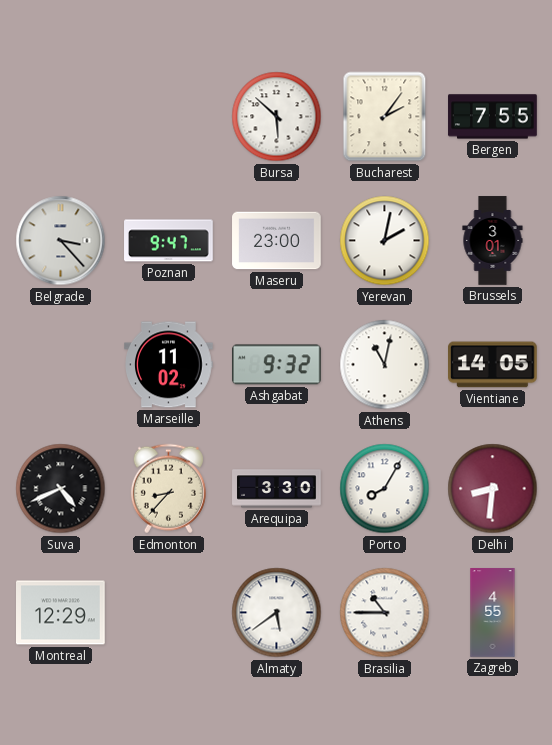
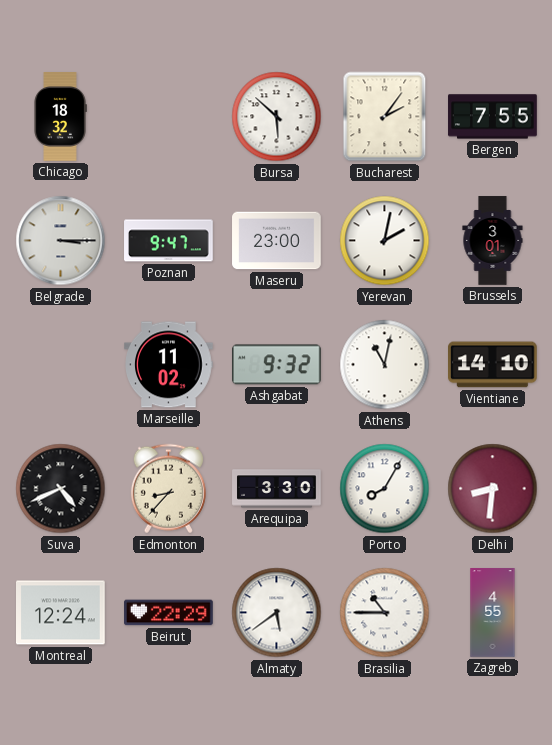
Chicago: none -> 18:32
Belgrade: 3:23 -> 3:15
Vientiane: 14:05 -> 14:10
Montreal: 12:29 -> 12:24
Beirut: none -> 22:29
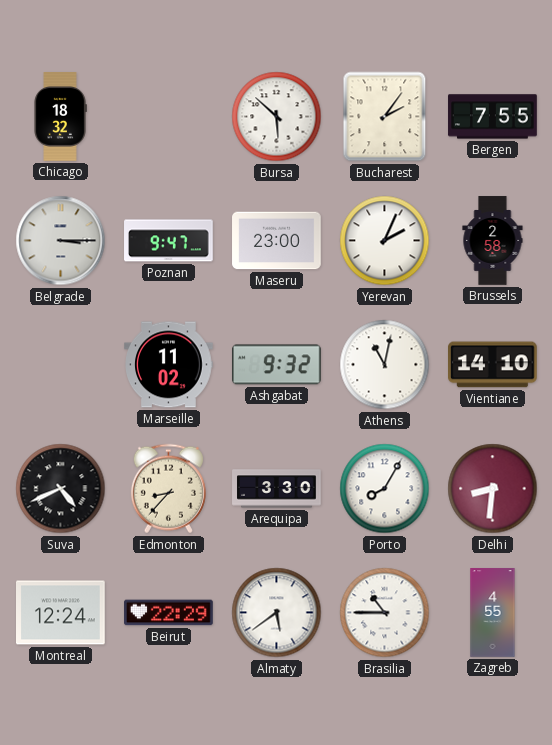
Yerevan: 2:02 -> 2:04
Brussels: 3:01 -> 2:58
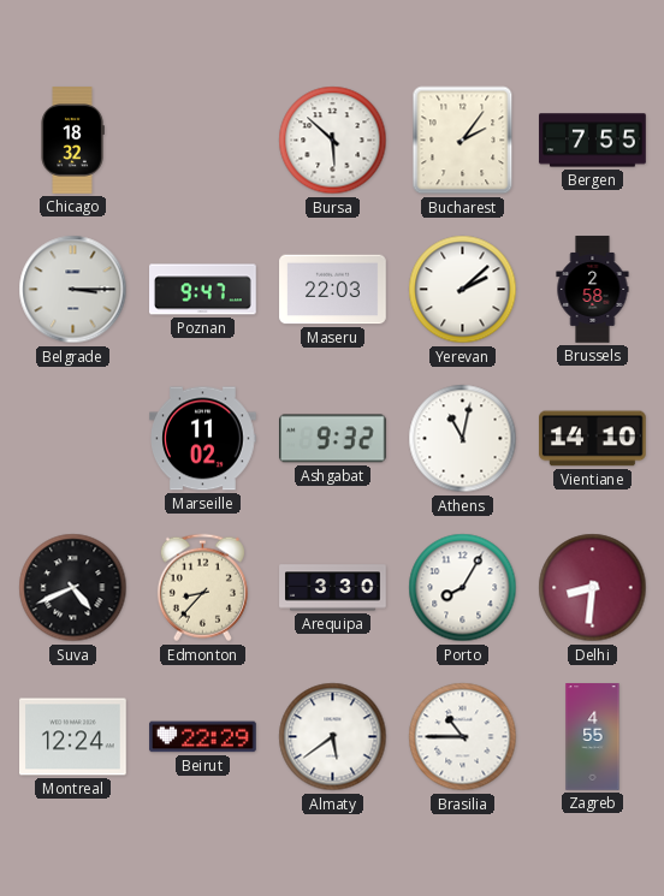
Maseru: 23:00 -> 22:03
Yerevan: 2:04 -> 2:08
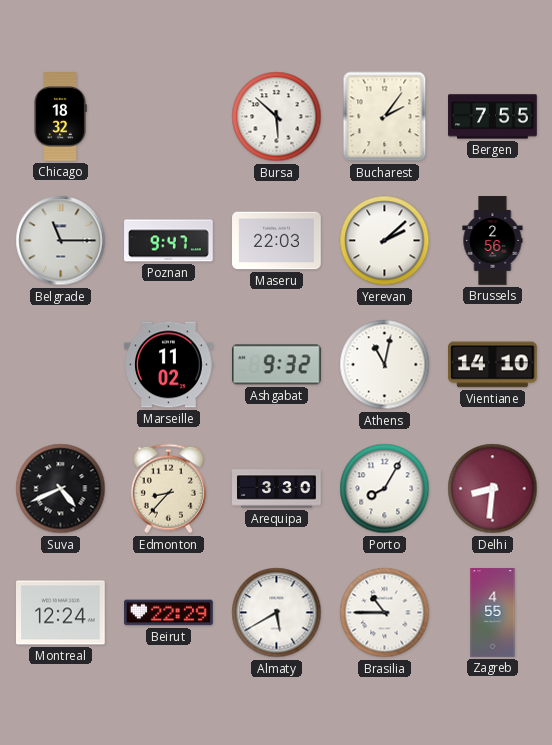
Belgrade: 3:15 -> 11:15
Brussels: 2:58 -> 2:56
Almaty: 5:39 -> 5:40
